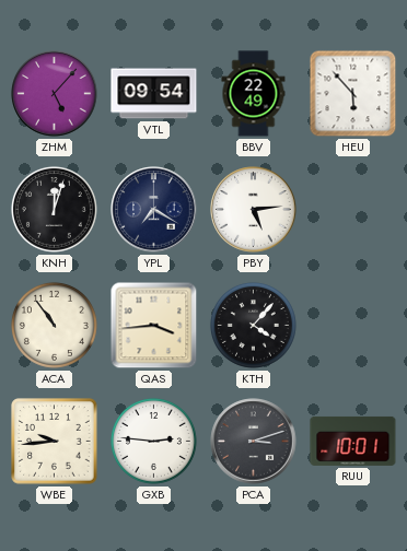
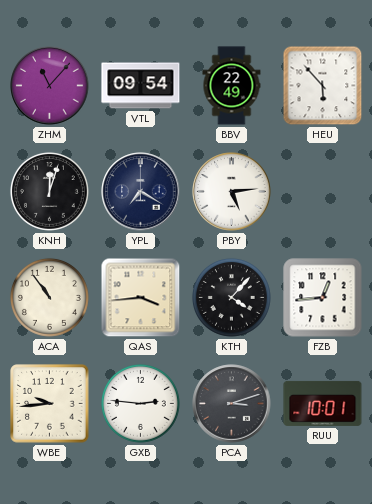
ZHM: 5:07 -> 11:07
FZB: none -> 12:44
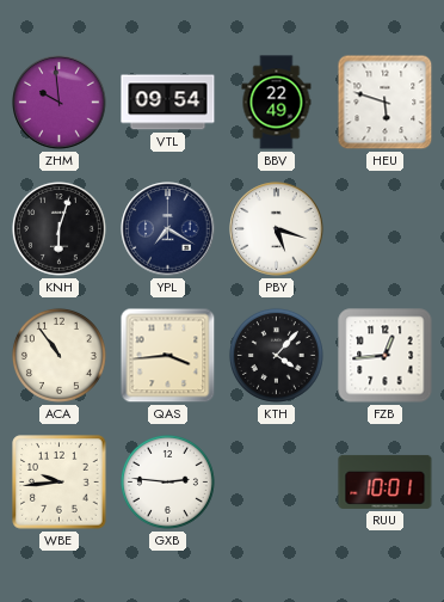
ZHM: 11:07 -> 9:59
HEU: 5:53 -> 5:48
KNH: 12:03 -> 6:03
PBY: 5:14 -> 5:18
PCA: 3:12 -> none
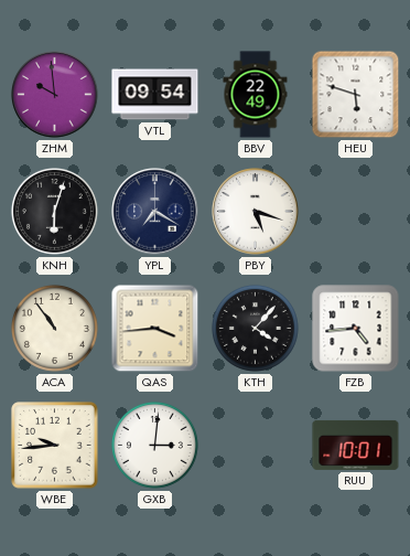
FZB: 12:44 -> 4:44
GXB: 2:46 -> 3:01
